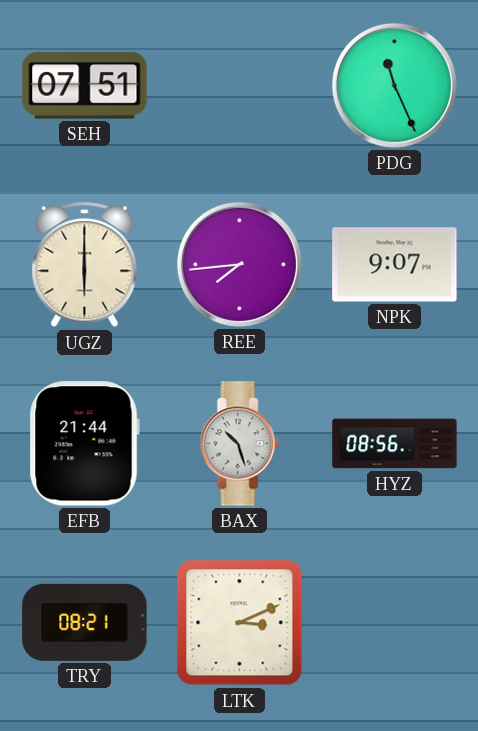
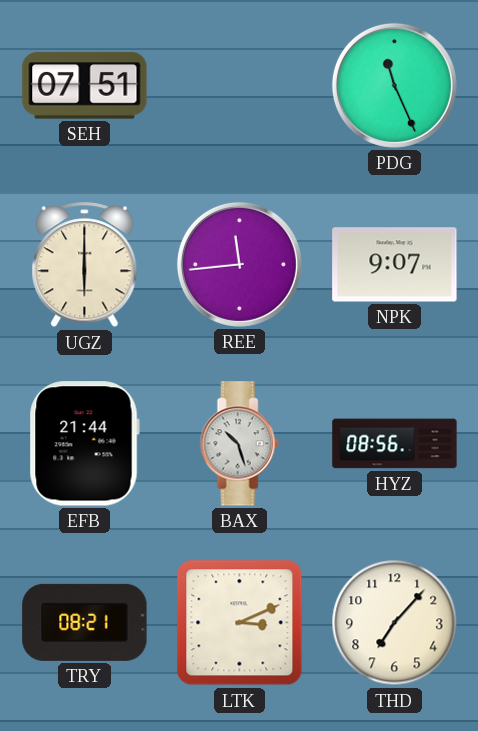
REE: 7:44 -> 11:44
THD: none -> 7:07
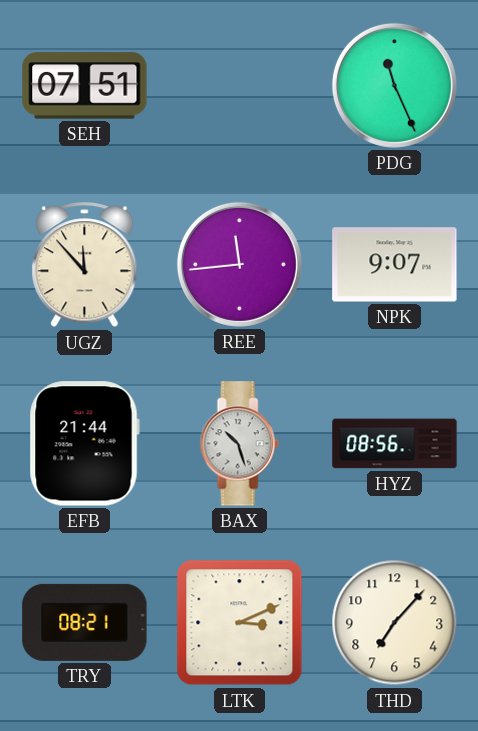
UGZ: 6:00 -> 11:53
